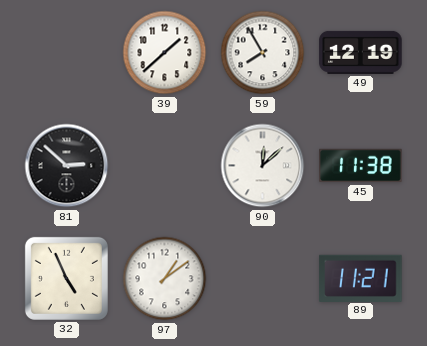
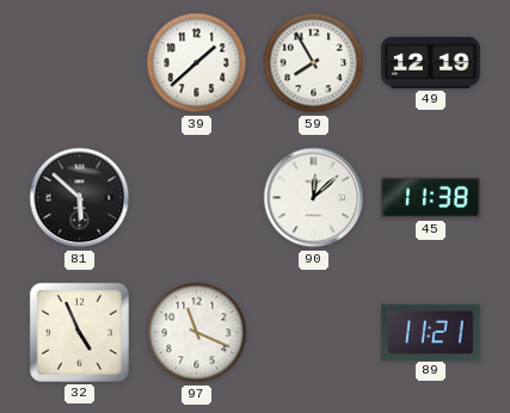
81: 2:52 -> 5:52
97: 1:09 -> 11:19
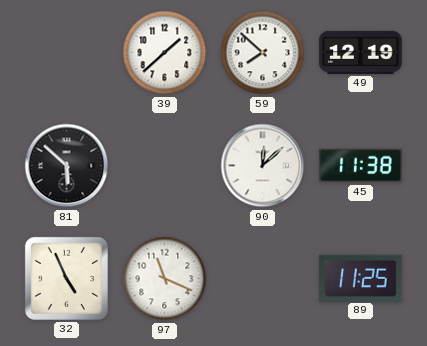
59: 7:55 -> 7:52
89: 11:21 -> 11:25
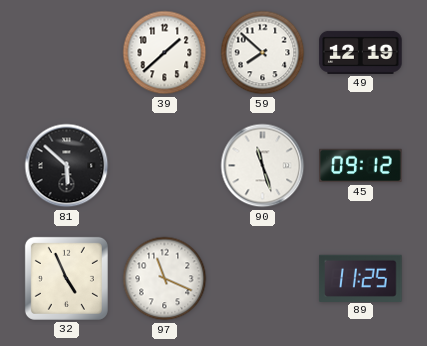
90: 12:08 -> 11:27
45: 11:38 -> 09:12
